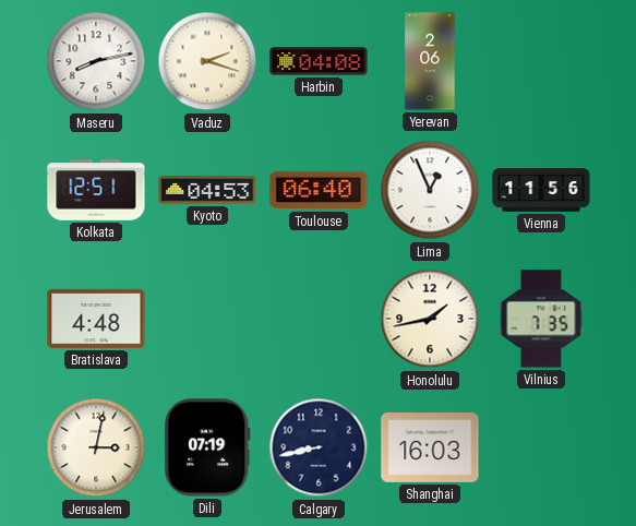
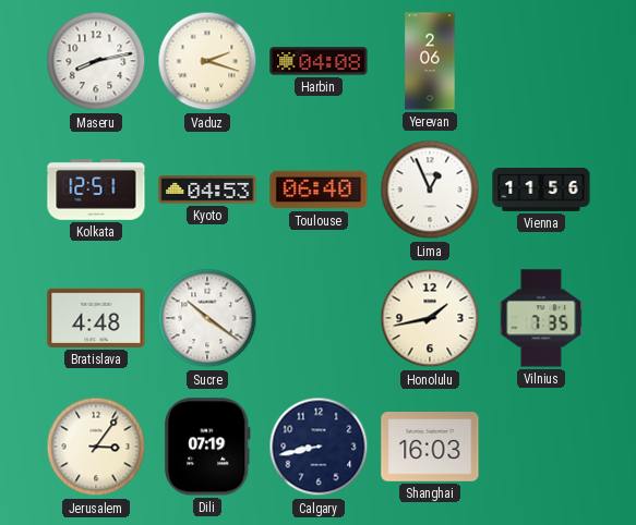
Sucre: none -> 10:21
Jerusalem: 3:02 -> 3:06
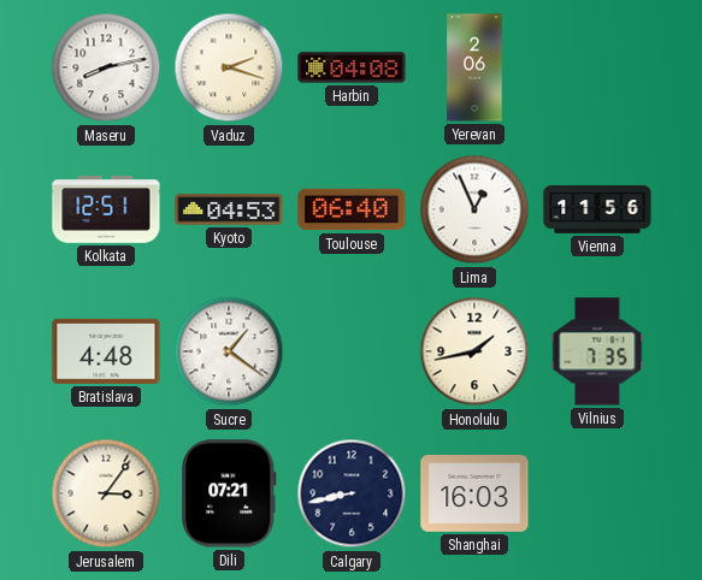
Sucre: 10:21 -> 1:21
Dili: 07:19 -> 07:21
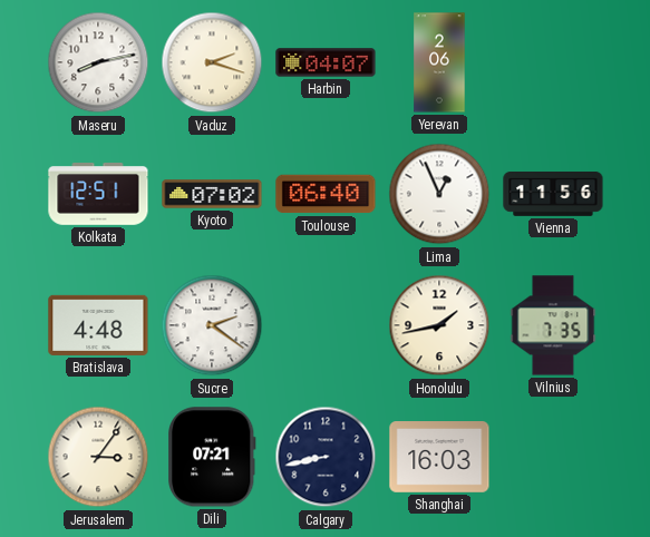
Harbin: 04:08 -> 04:07
Kyoto: 04:53 -> 07:02
Sucre: 1:21 -> 2:21
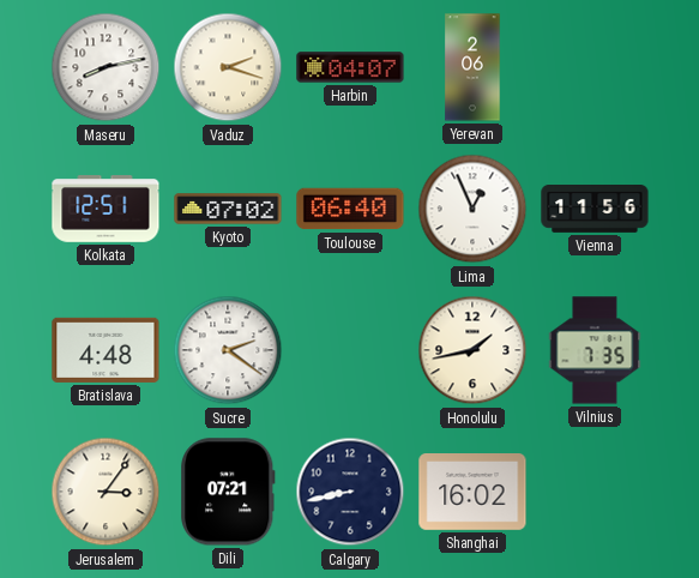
Shanghai: 16:03 -> 16:02
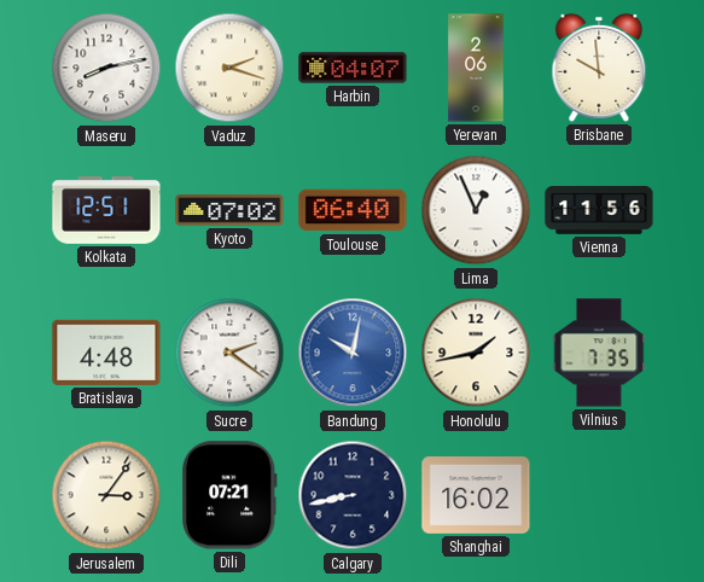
Brisbane: none -> 9:59
Bandung: none -> 10:02
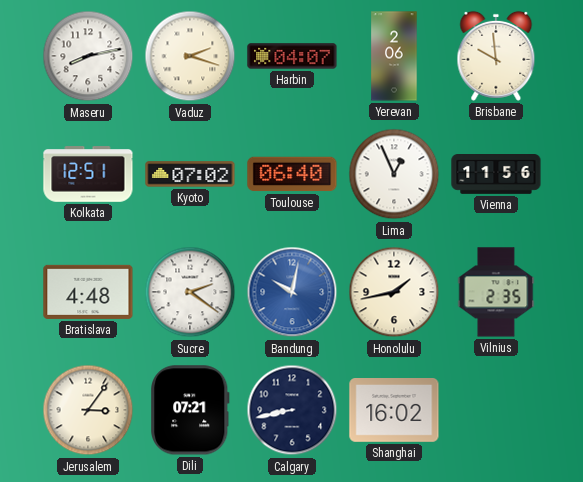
Vilnius: 7:35 -> 2:35
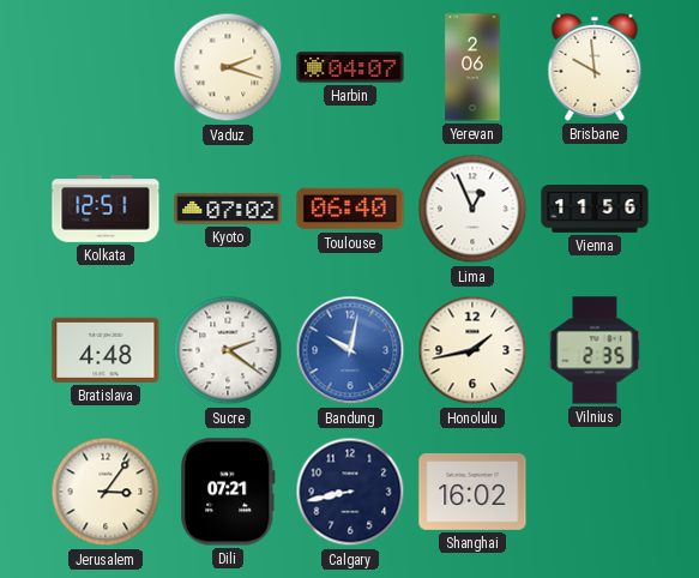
Maseru: 8:13 -> none
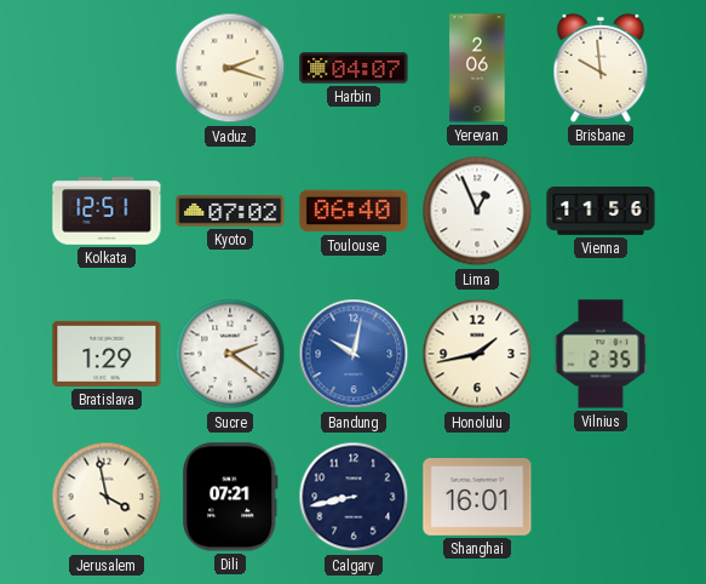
Bratislava: 4:48 -> 1:29
Jerusalem: 3:06 -> 3:58
Shanghai: 16:02 -> 16:01
